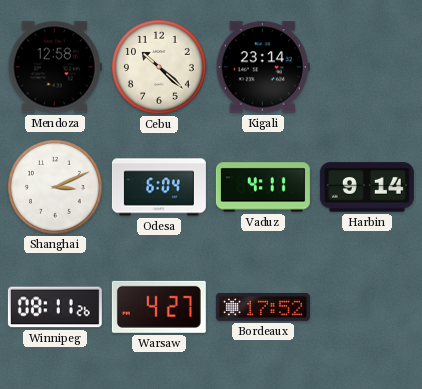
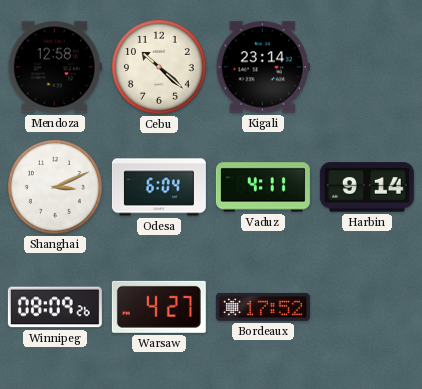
Winnipeg: 08:11 -> 08:09
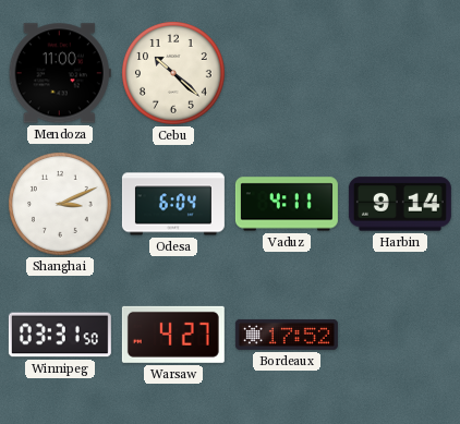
Mendoza: 12:58 -> 11:00
Kigali: 23:14 -> none
Winnipeg: 08:09 -> 03:31
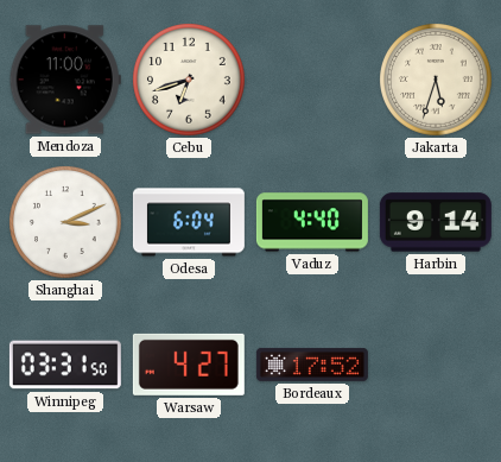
Cebu: 10:22 -> 6:42
Jakarta: none -> 5:33
Vaduz: 4:11 -> 4:40
